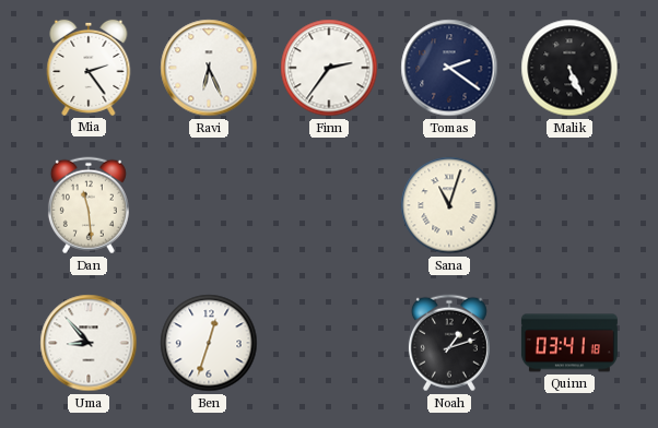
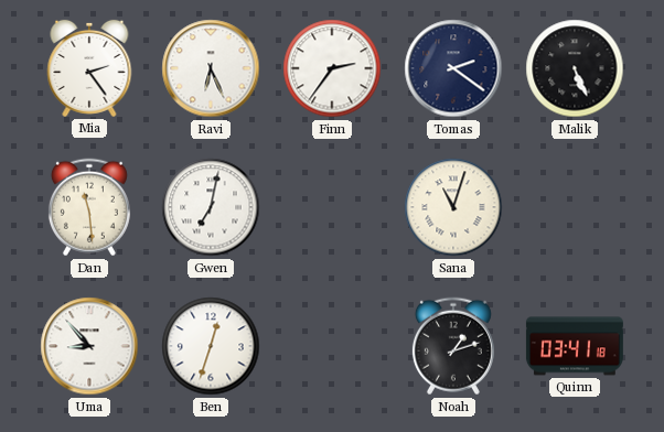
Gwen: none -> 7:02
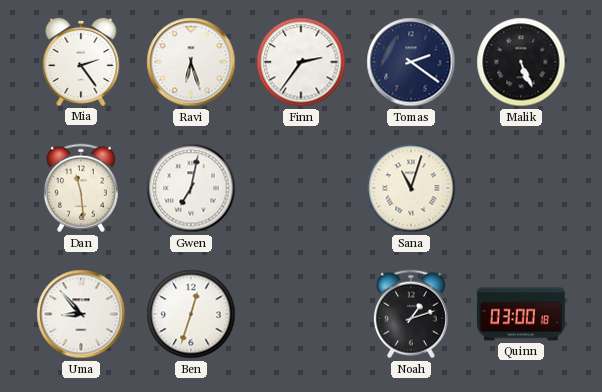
Ravi: 6:26 -> 6:27
Quinn: 03:41 -> 03:00
